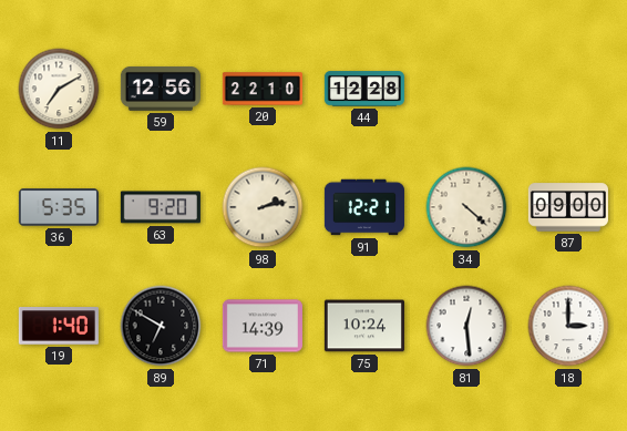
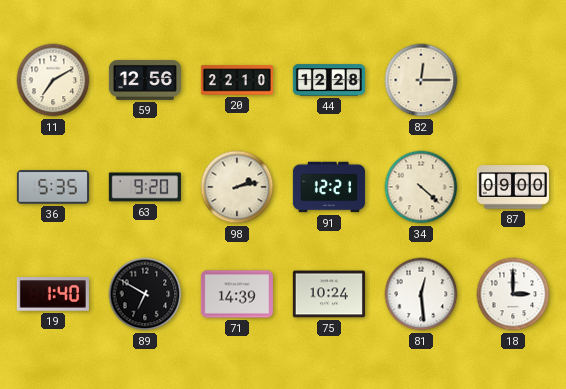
82: none -> 12:15
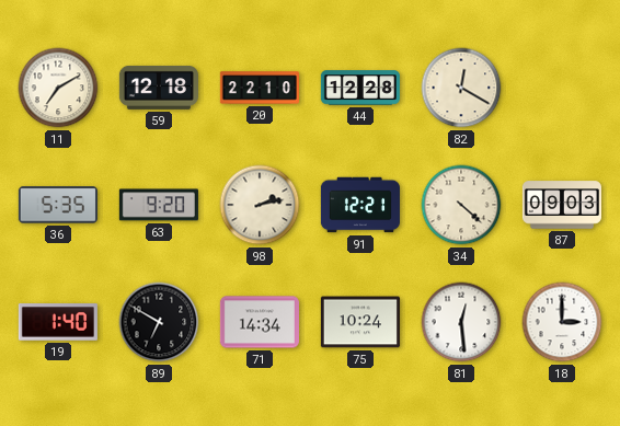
59: 12:56 -> 12:18
82: 12:15 -> 12:20
87: 09:00 -> 09:03
71: 14:39 -> 14:34
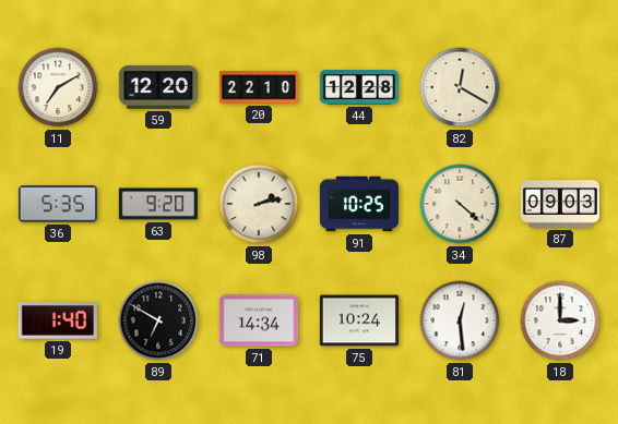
59: 12:18 -> 12:20
91: 12:21 -> 10:25
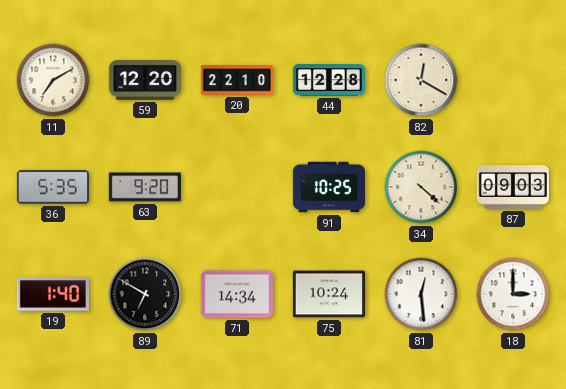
98: 2:13 -> none
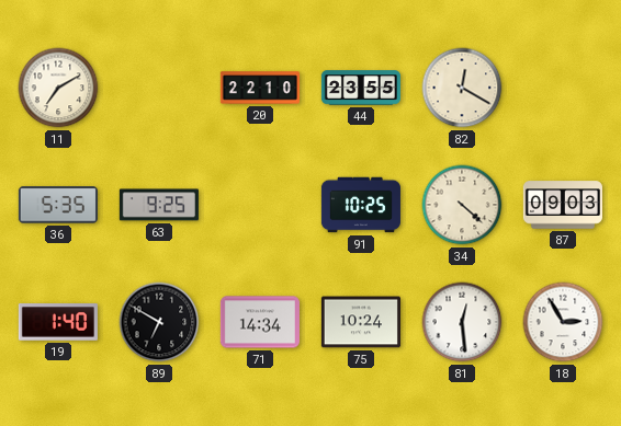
59: 12:20 -> none
44: 12:28 -> 23:55
63: 9:20 -> 9:25
18: 3:00 -> 2:55
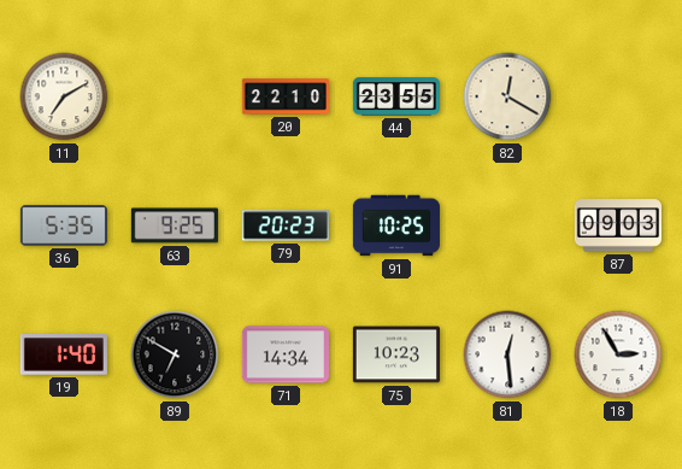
79: none -> 20:23
34: 4:22 -> none
75: 10:24 -> 10:23
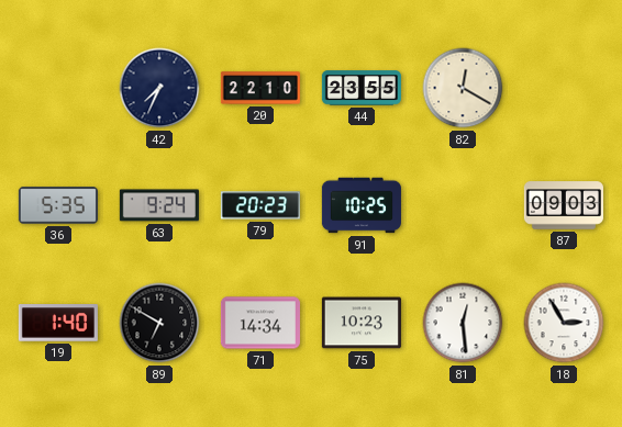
11: 7:10 -> none
42: none -> 7:34
63: 9:25 -> 9:24
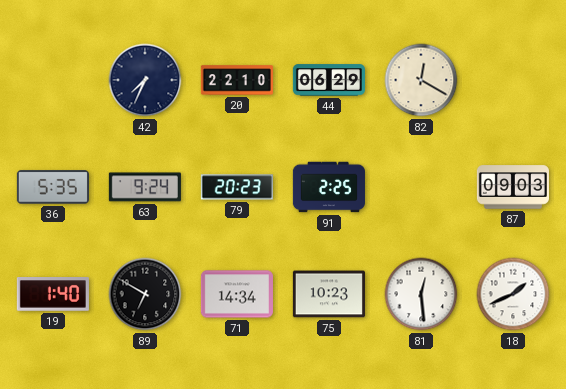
44: 23:55 -> 06:29
91: 10:25 -> 2:25
18: 2:55 -> 1:41
